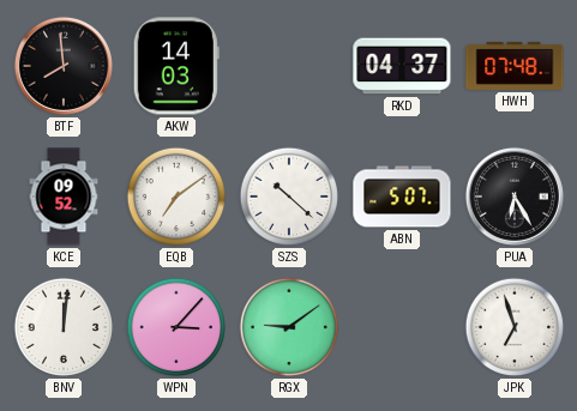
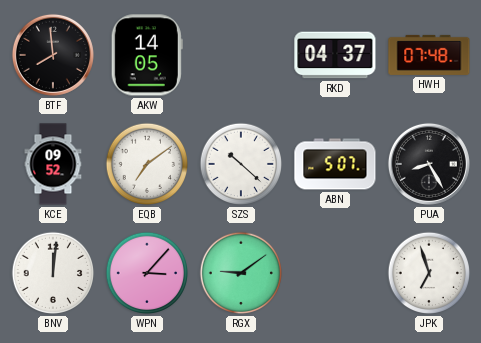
AKW: 14:03 -> 14:05
PUA: 6:25 -> 8:25
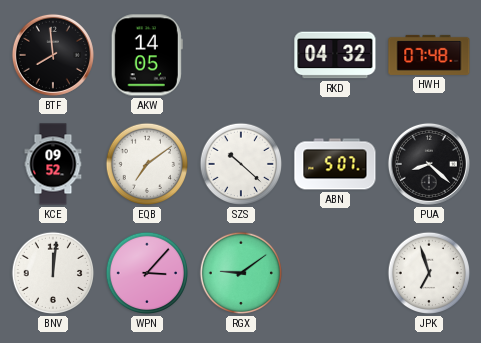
RKD: 04:37 -> 04:32
PUA: 8:25 -> 8:22
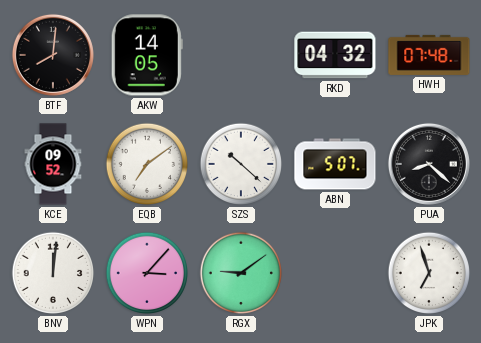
BTF: 7:59 -> 8:01
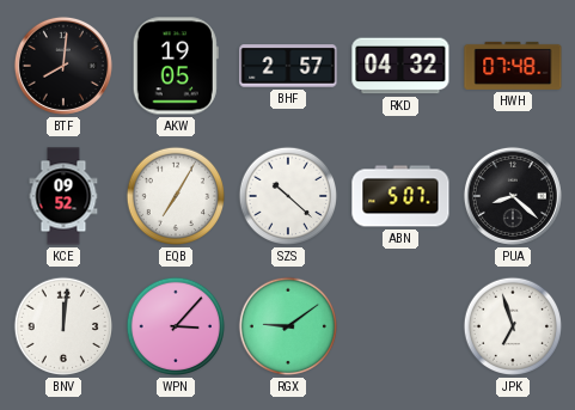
AKW: 14:05 -> 19:05
BHF: none -> 2:57
EQB: 7:09 -> 7:05
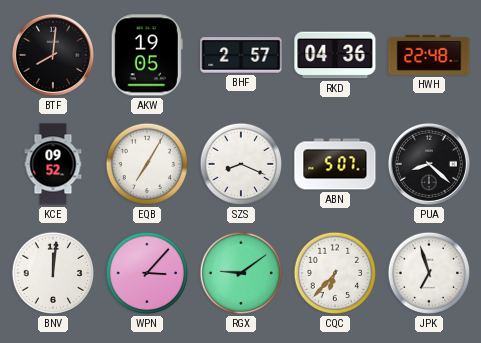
RKD: 04:32 -> 04:36
HWH: 07:48 -> 22:48
SZS: 10:22 -> 8:19
CQC: none -> 6:37
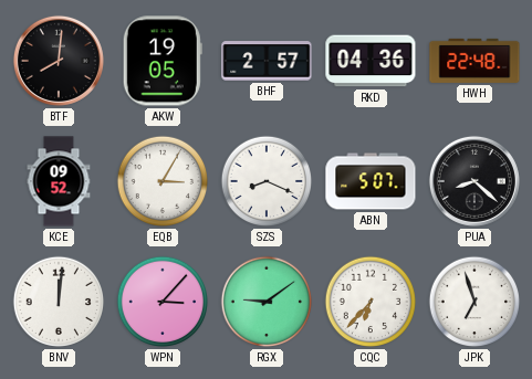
EQB: 7:05 -> 3:05
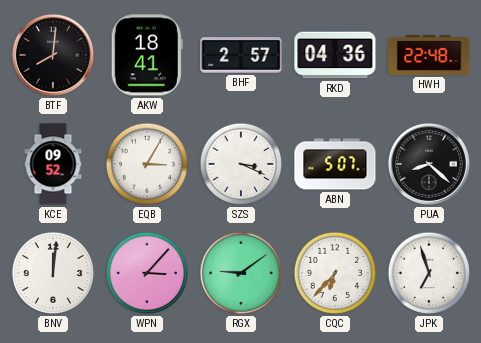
AKW: 19:05 -> 18:41
SZS: 8:19 -> 3:19
